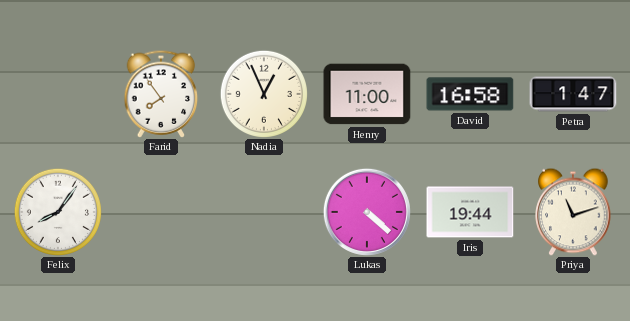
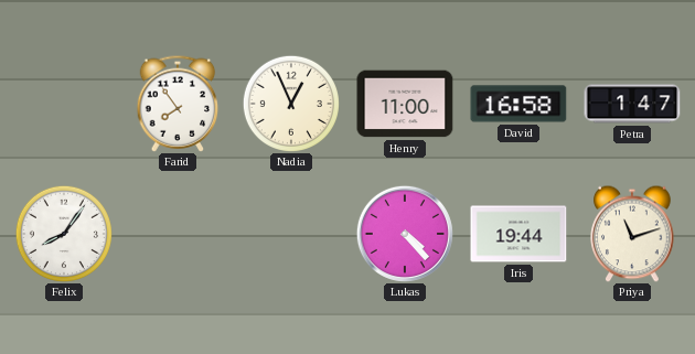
Lukas: 4:22 -> 4:23
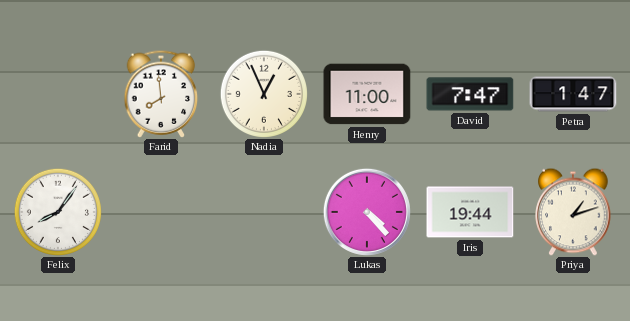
Farid: 7:54 -> 7:59
David: 16:58 -> 7:47
Priya: 11:12 -> 1:12
